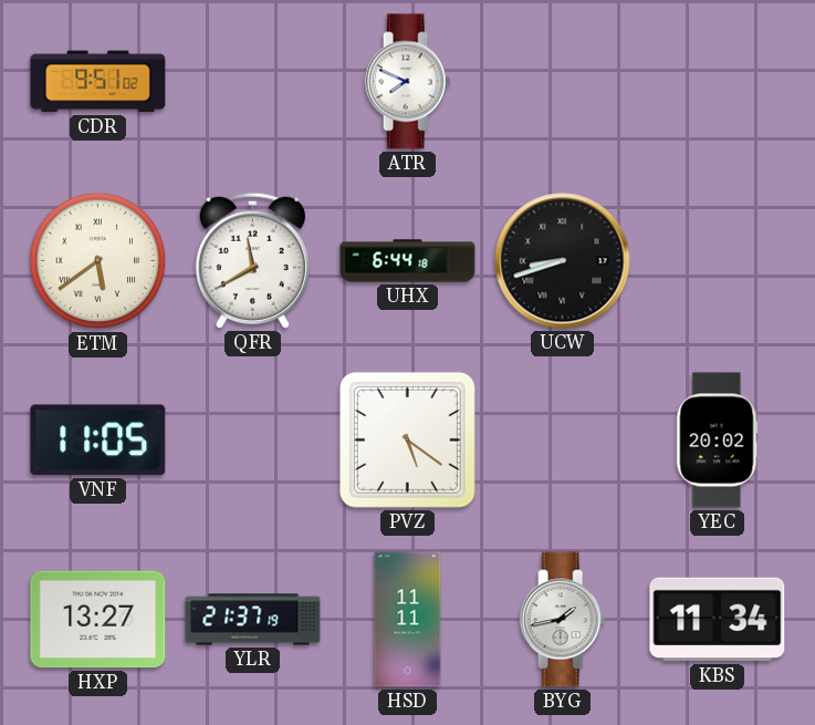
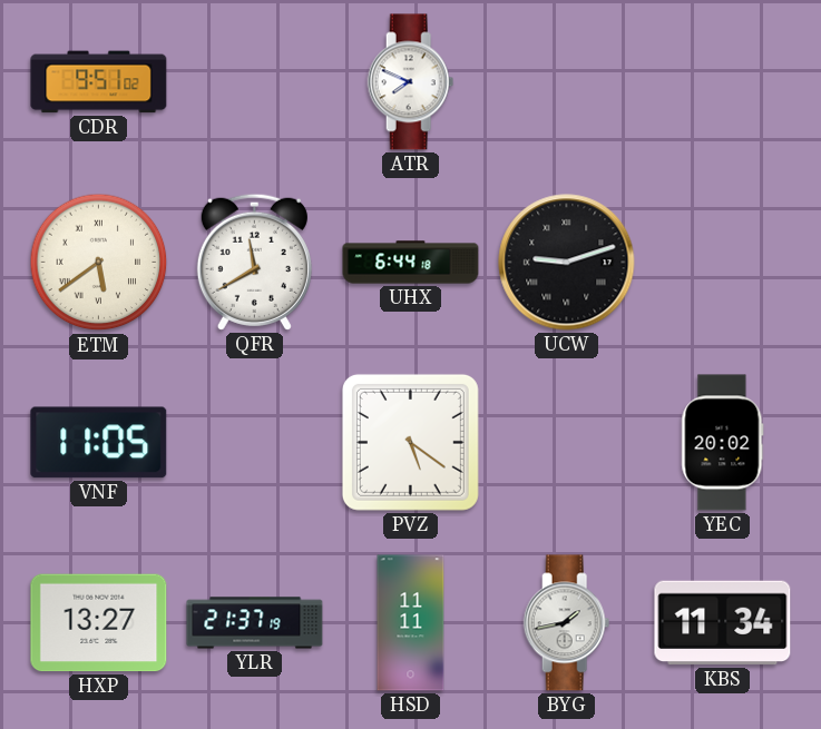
UCW: 8:42 -> 9:12
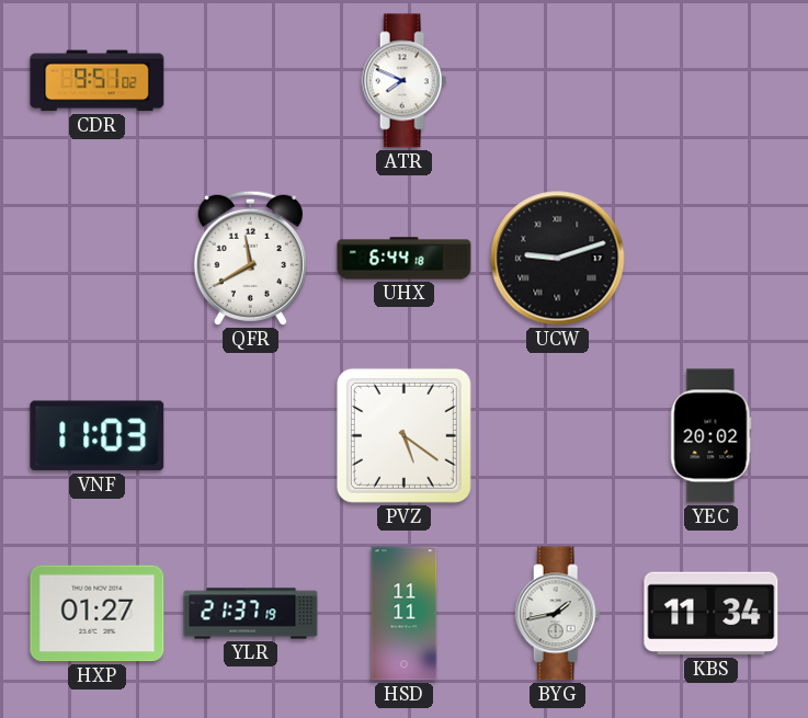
ETM: 5:39 -> none
VNF: 11:05 -> 11:03
HXP: 13:27 -> 01:27
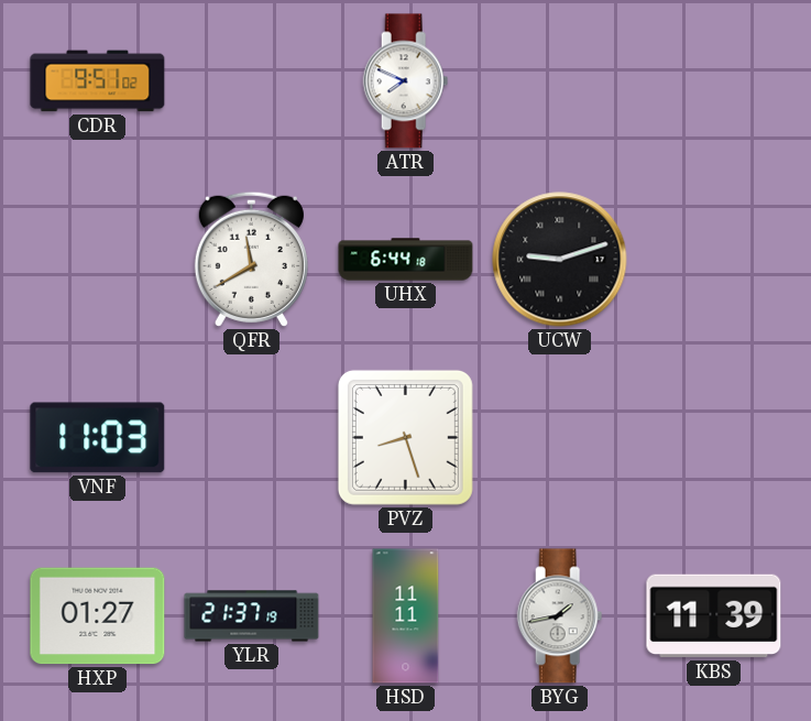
PVZ: 5:21 -> 8:27
YEC: 20:02 -> none
KBS: 11:34 -> 11:39
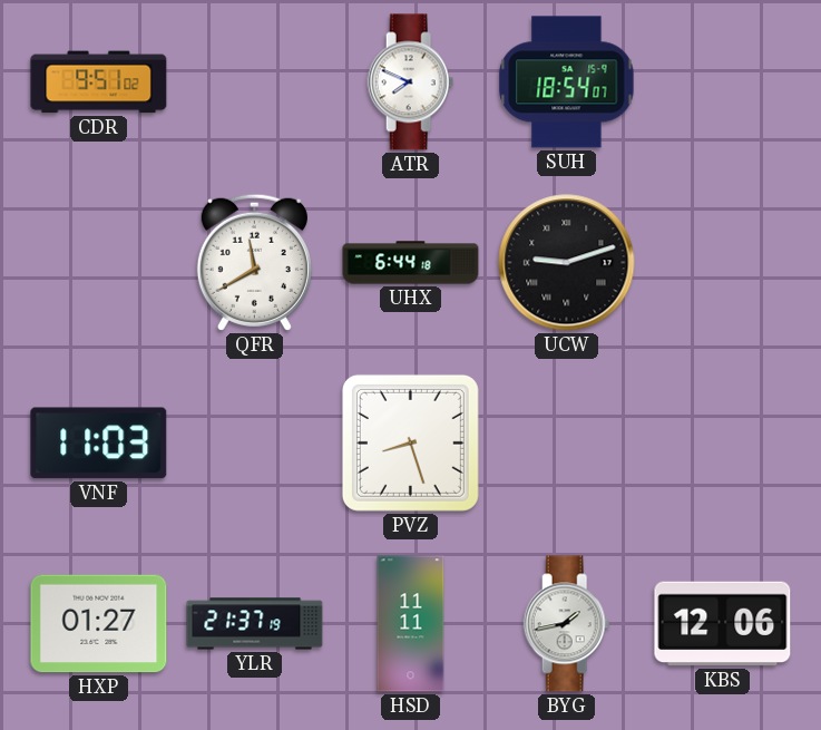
SUH: none -> 18:54
KBS: 11:39 -> 12:06
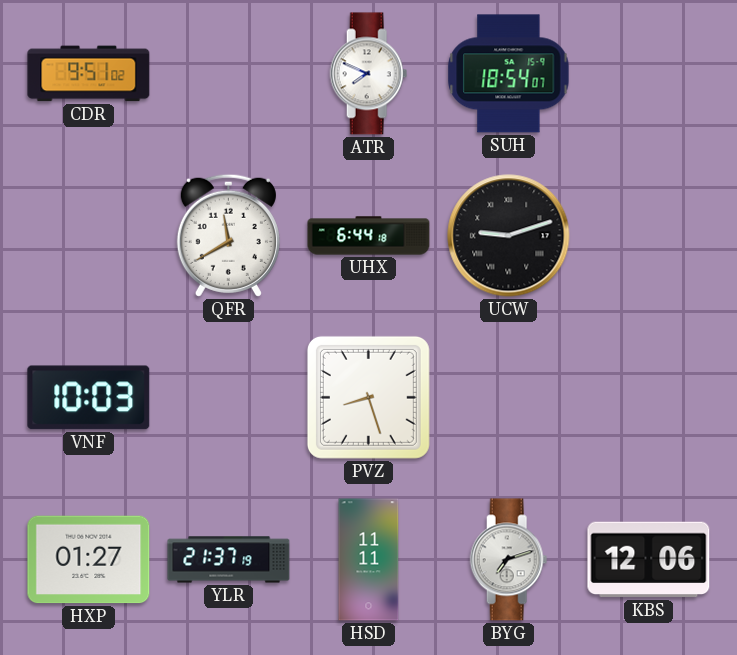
VNF: 11:03 -> 10:03
BYG: 1:43 -> 7:12
